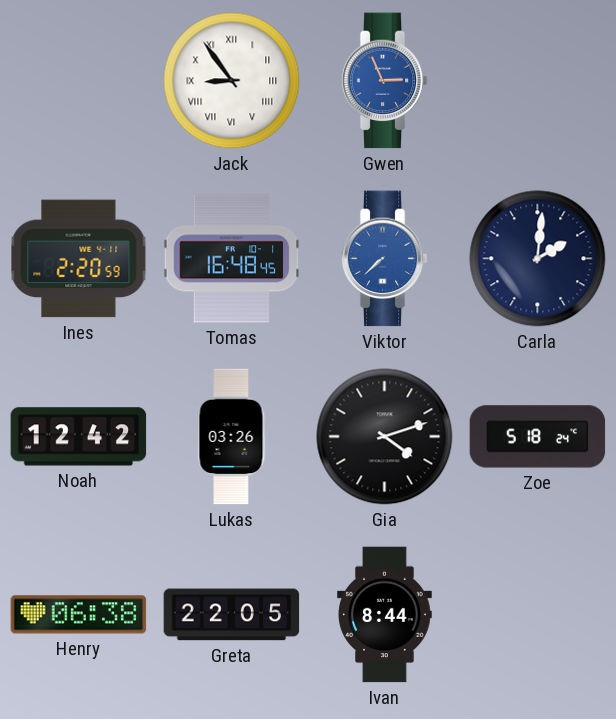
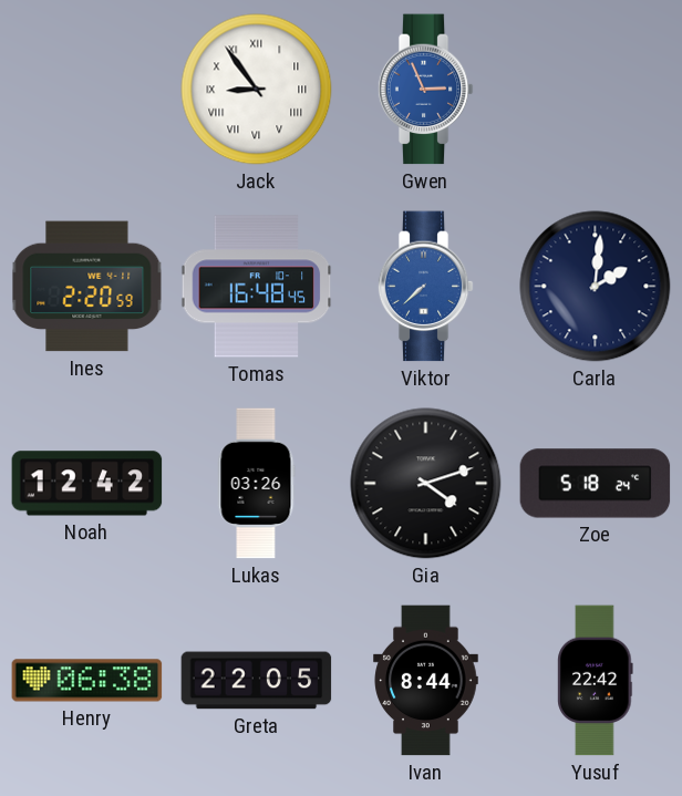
Yusuf: none -> 22:42
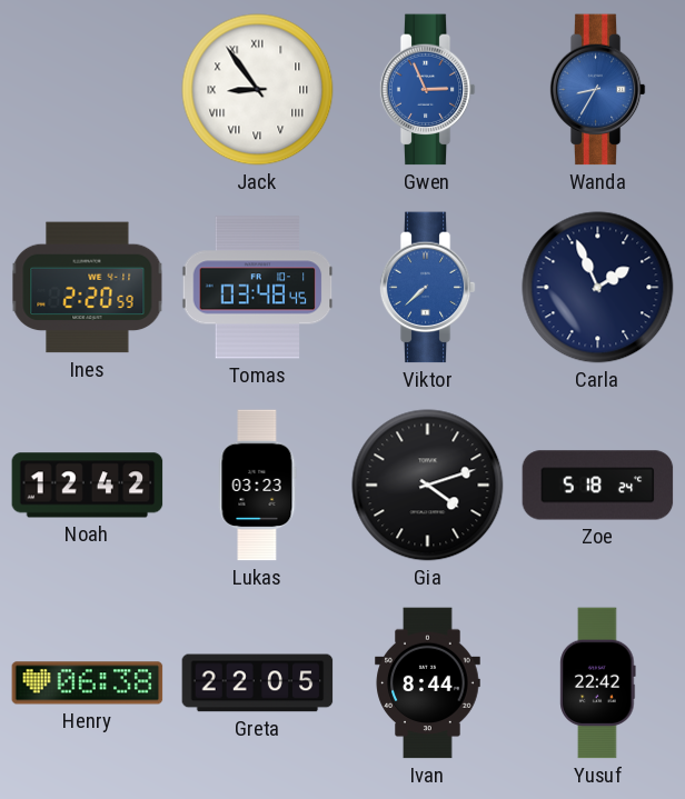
Wanda: none -> 8:35
Tomas: 16:48 -> 03:48
Carla: 2:01 -> 1:56
Lukas: 03:26 -> 03:23
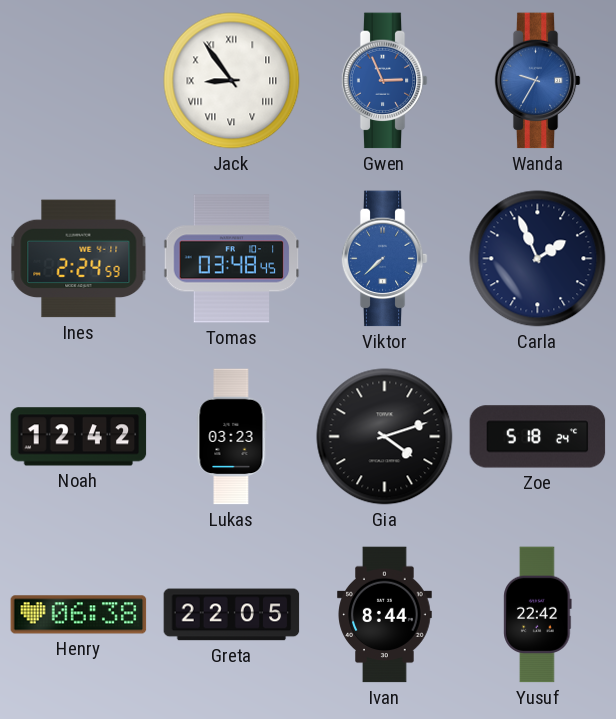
Wanda: 8:35 -> 9:35
Ines: 2:20 -> 2:24
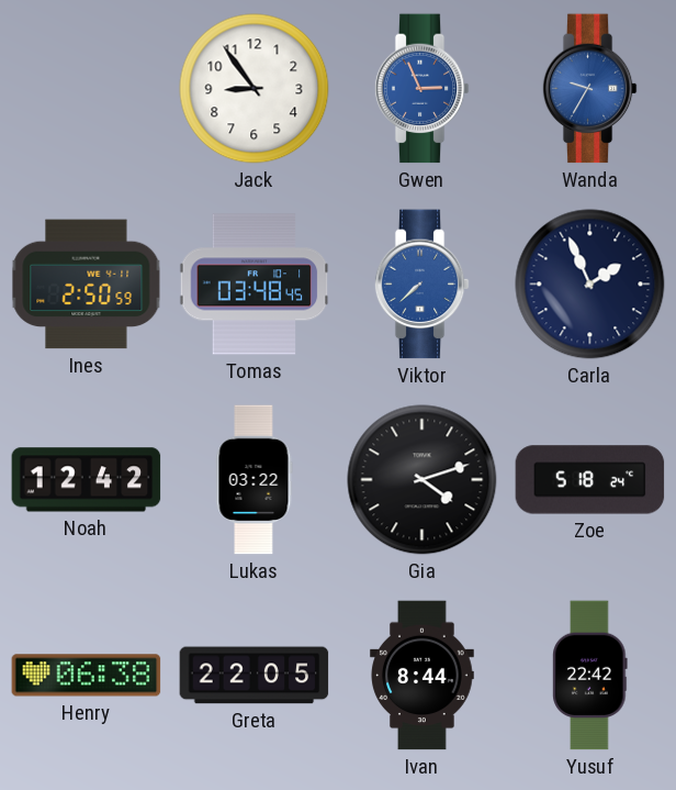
Jack numerals: Roman -> Arabic
Ines: 2:24 -> 2:50
Lukas: 03:23 -> 03:22
